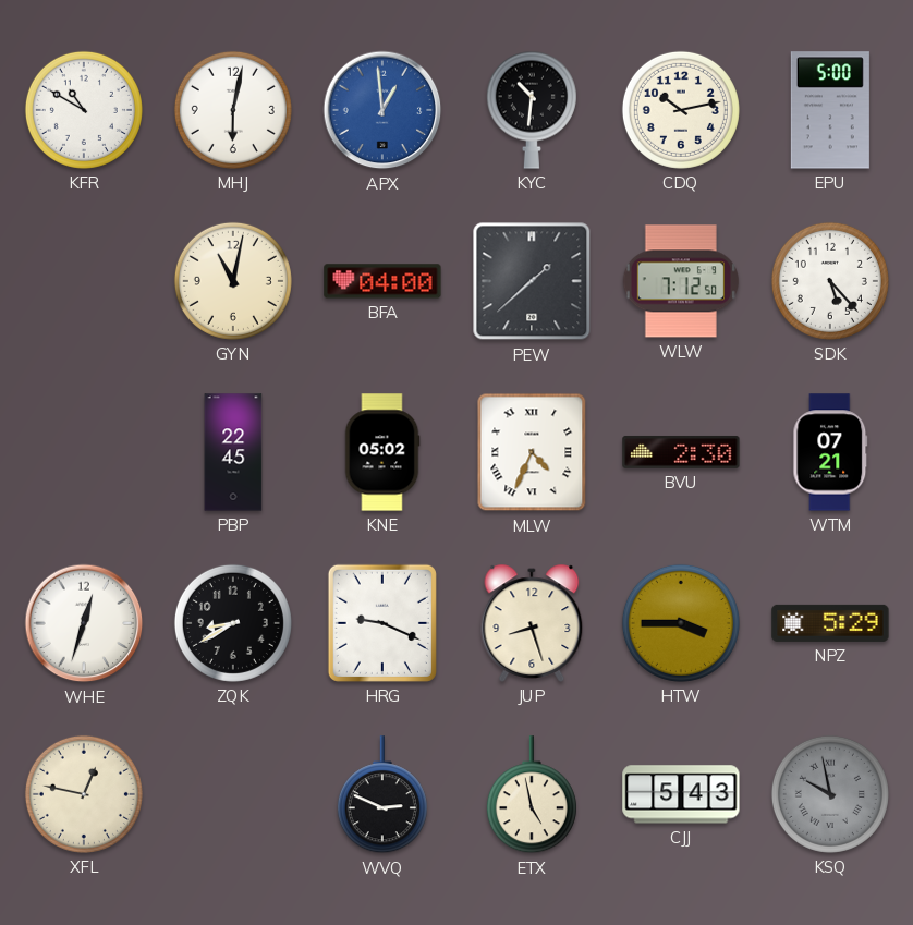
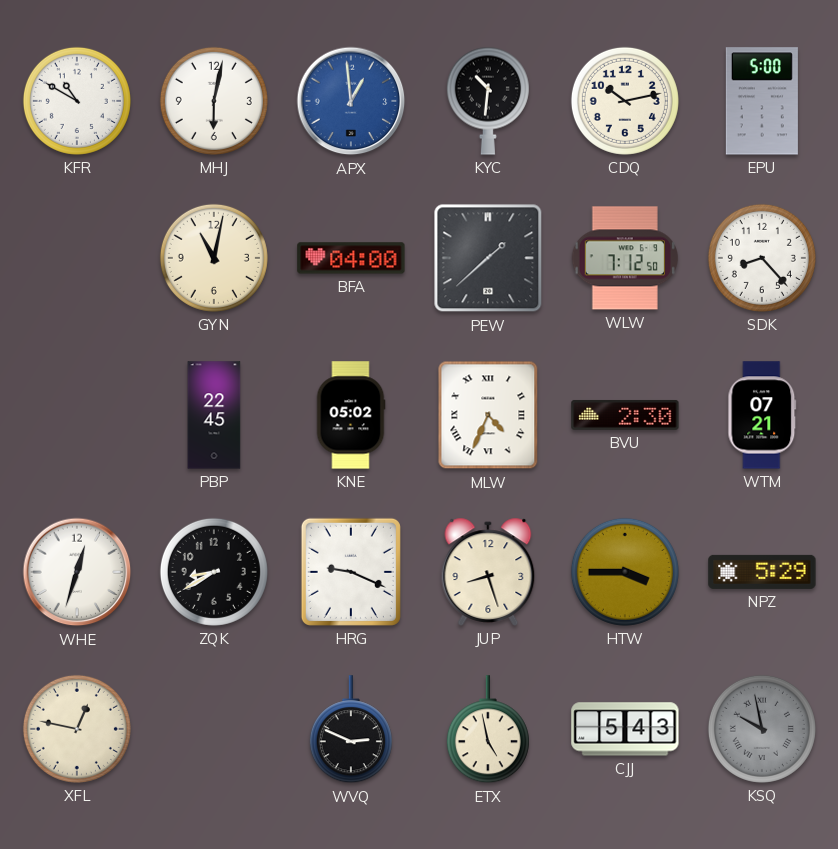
SDK: 5:23 -> 8:23
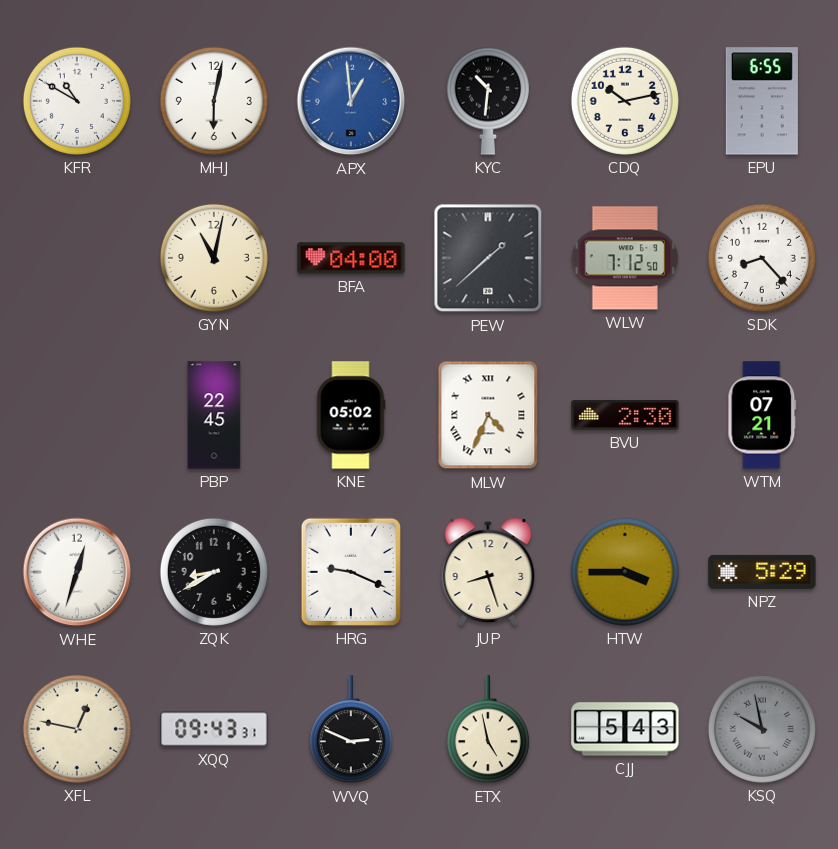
EPU: 5:00 -> 6:55
XQQ: none -> 09:43
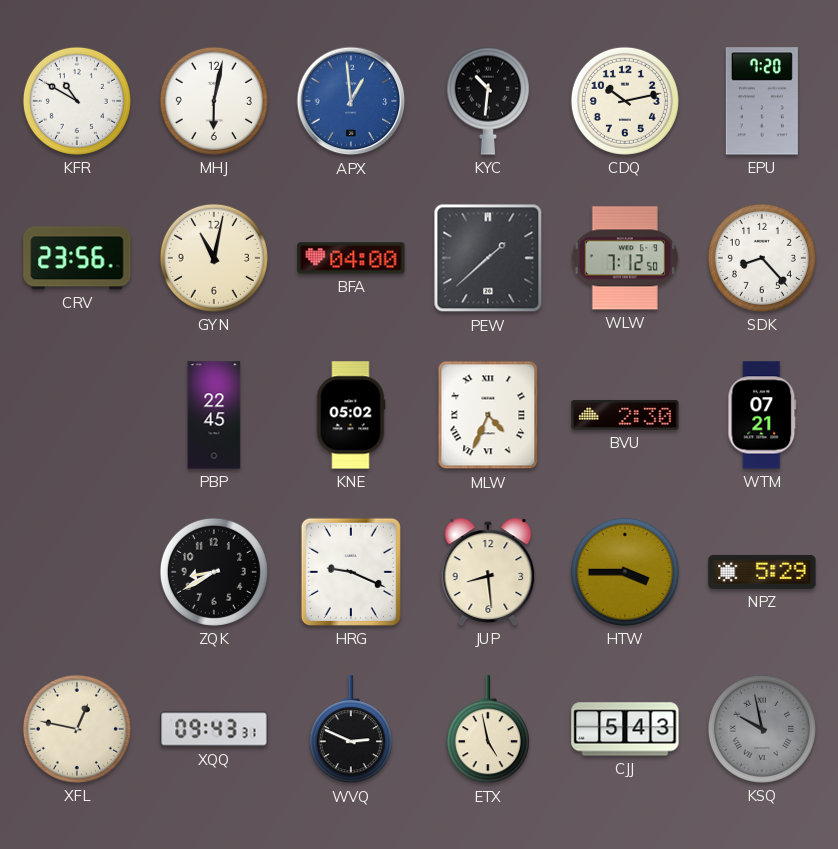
EPU: 6:55 -> 7:20
CRV: none -> 23:56
WHE: 12:33 -> none
JUP: 8:27 -> 8:29
